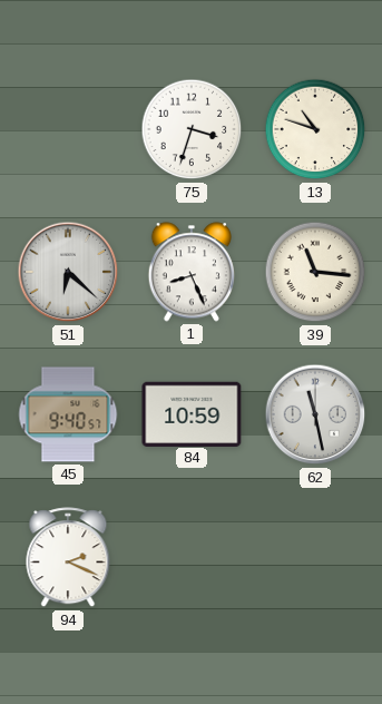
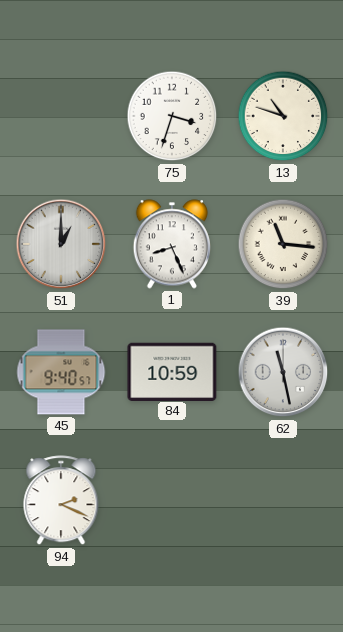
51: 6:22 -> 1:00
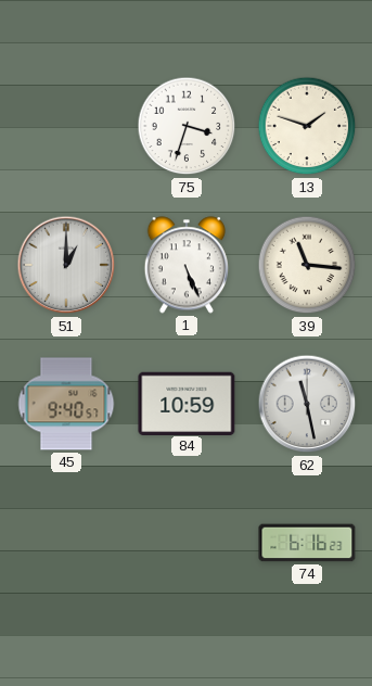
13: 10:48 -> 1:48
1: 8:26 -> 5:26
94: 2:19 -> none
74: none -> 6:16
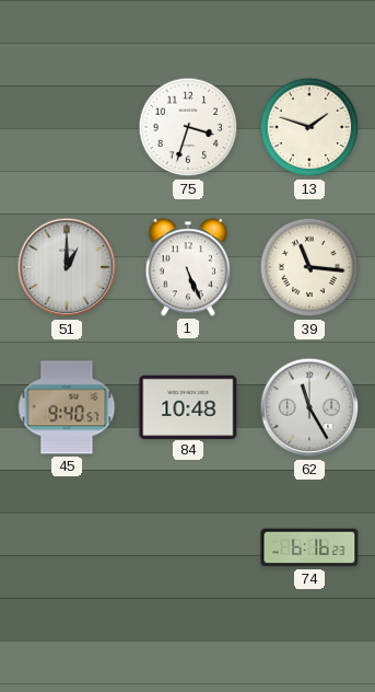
84: 10:59 -> 10:48
62: 11:28 -> 11:25
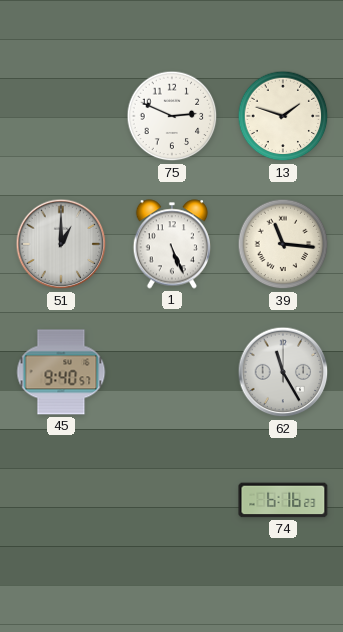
75: 3:33 -> 2:49
84: 10:48 -> none
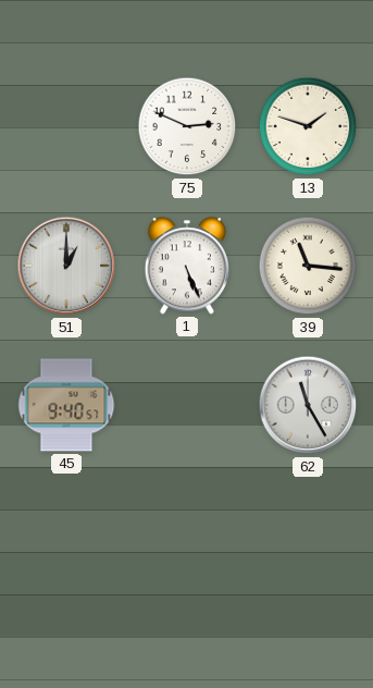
74: 6:16 -> none
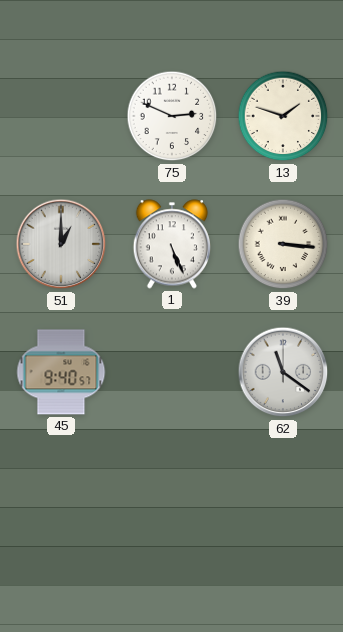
39: 11:16 -> 3:16
62: 11:25 -> 11:21
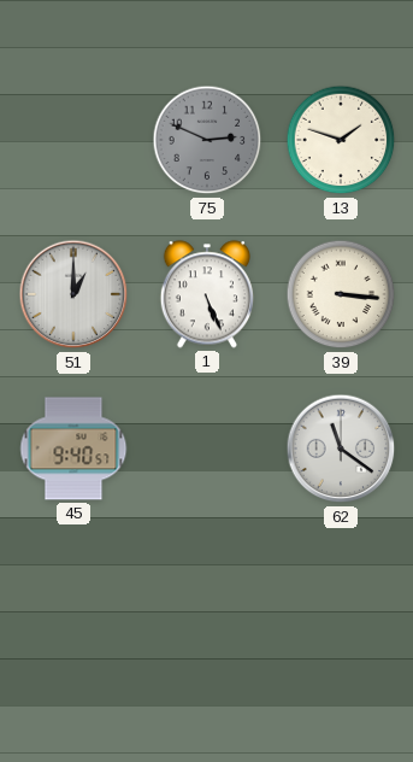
75 dial: white -> grey
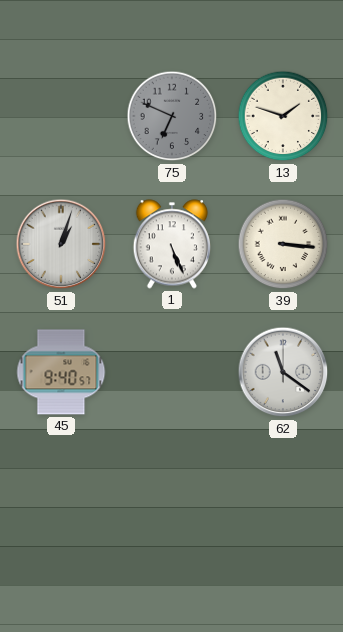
75: 2:49 -> 6:49
51: 1:00 -> 1:03
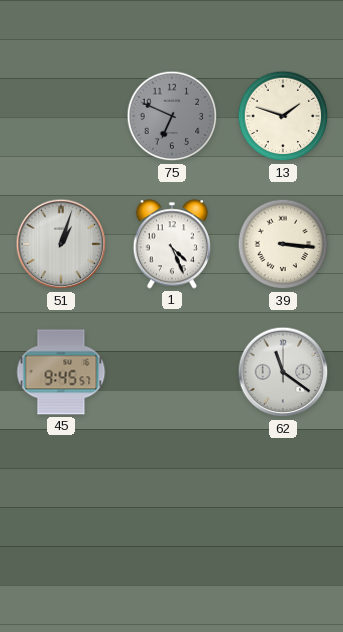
1: 5:26 -> 4:26
45: 9:40 -> 9:45
